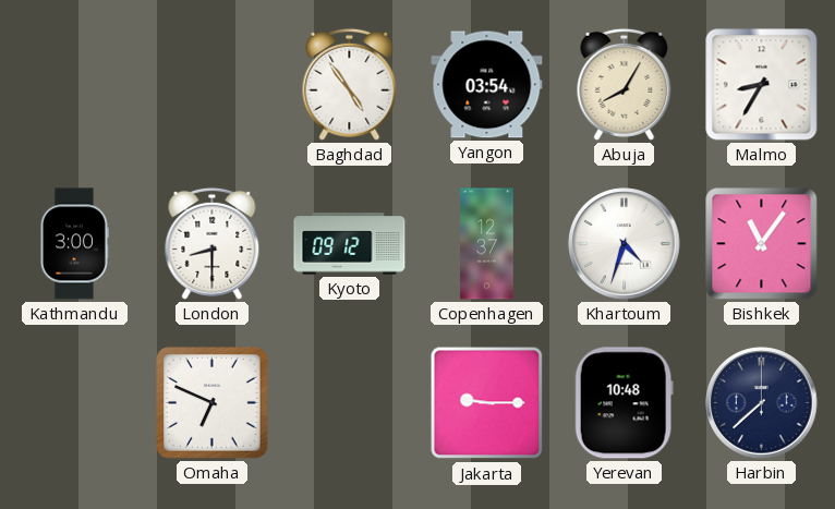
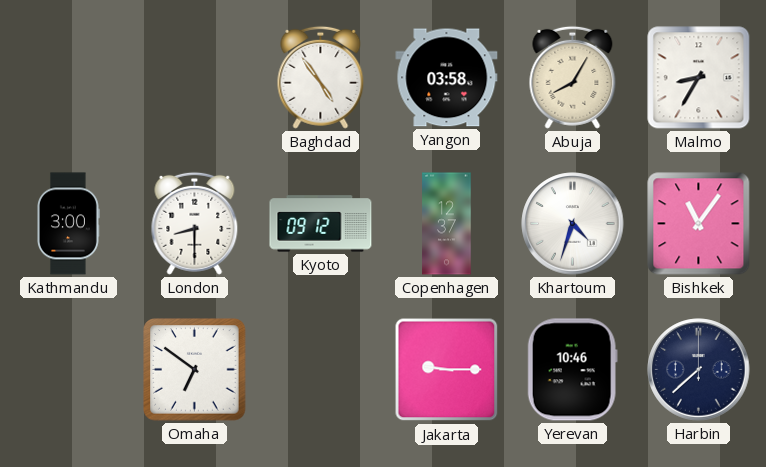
Yangon: 03:54 -> 03:58
Omaha: 6:49 -> 6:51
Yerevan: 10:48 -> 10:46
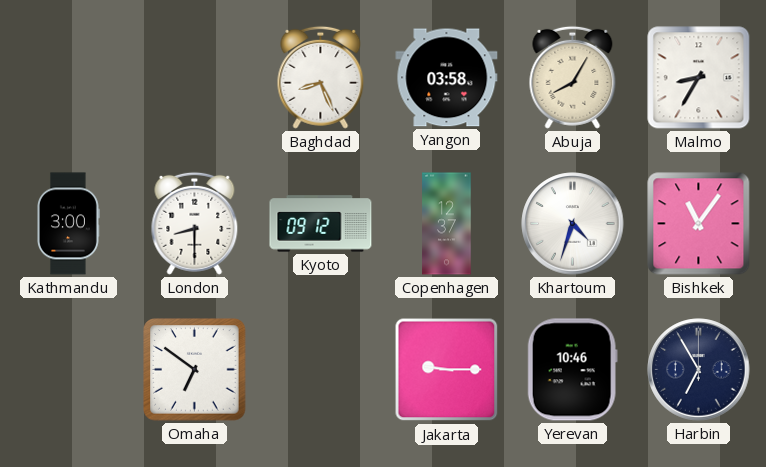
Baghdad: 4:54 -> 8:26
Harbin: 7:38 -> 6:55
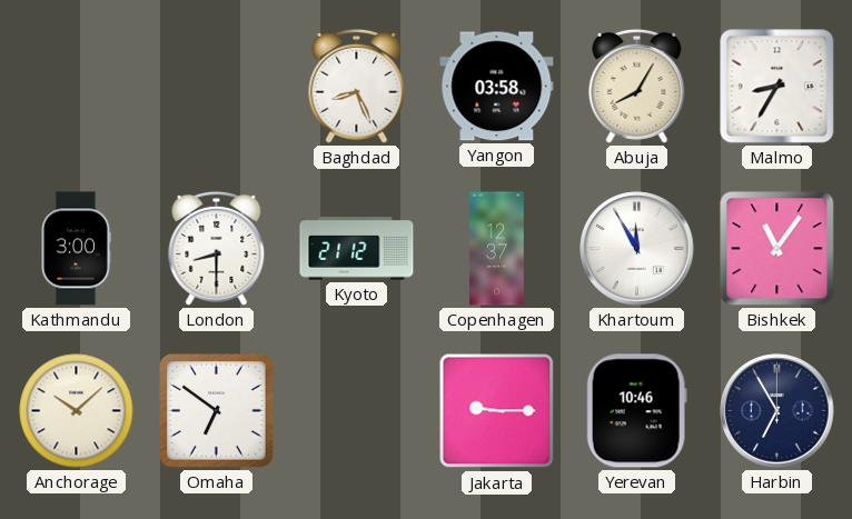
Kyoto: 09:12 -> 21:12
Khartoum: 4:33 -> 11:55
Anchorage: none -> 10:08
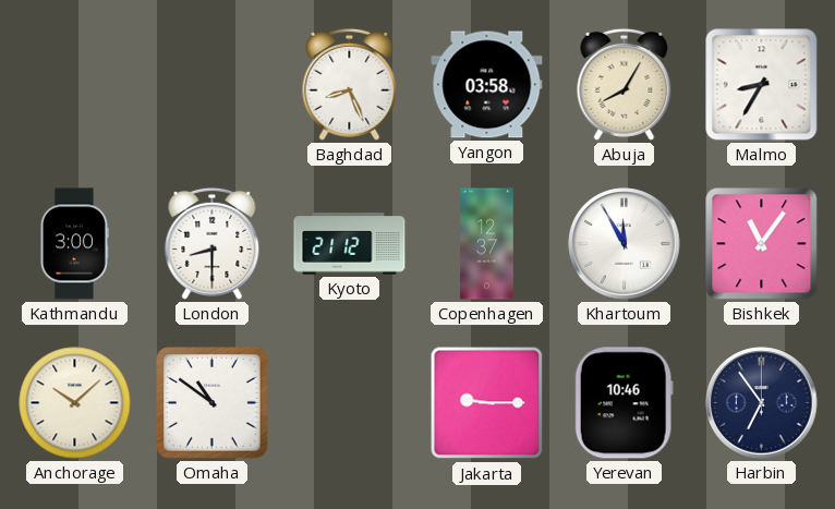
Omaha: 6:51 -> 10:51
Harbin: 6:55 -> 6:54
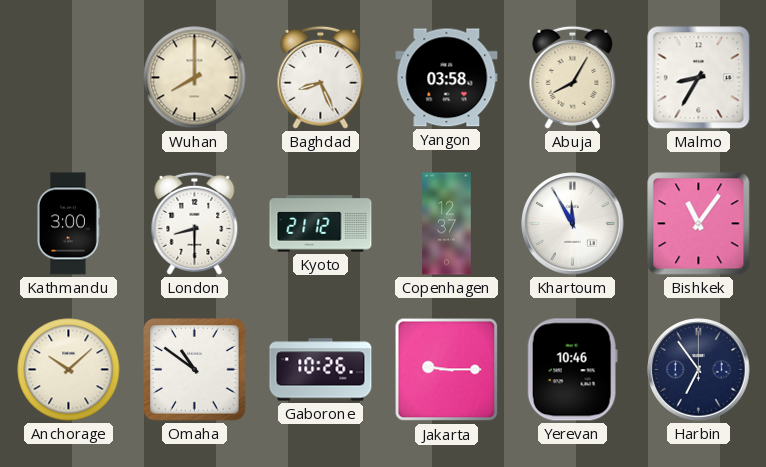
Wuhan: none -> 8:00
Gaborone: none -> 10:26
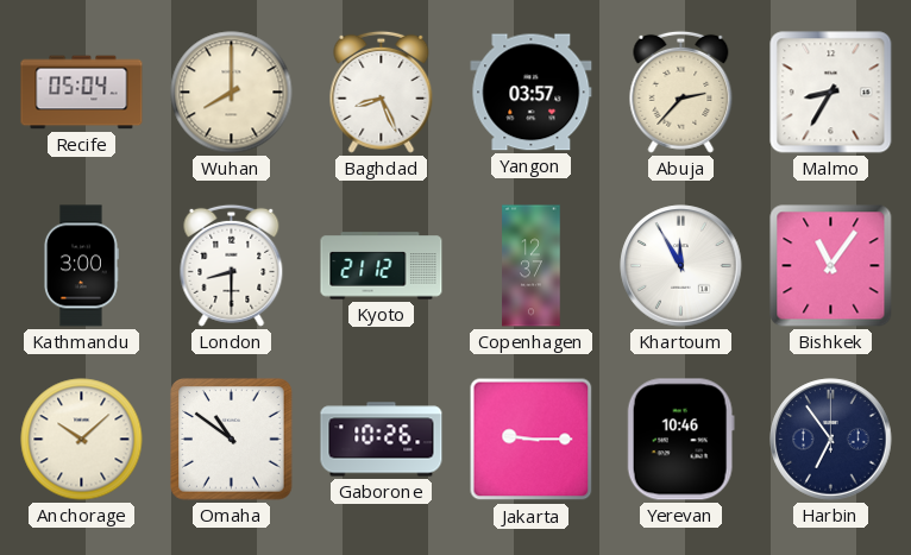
Recife: none -> 05:04
Yangon: 03:58 -> 03:57
Abuja: 8:05 -> 2:37
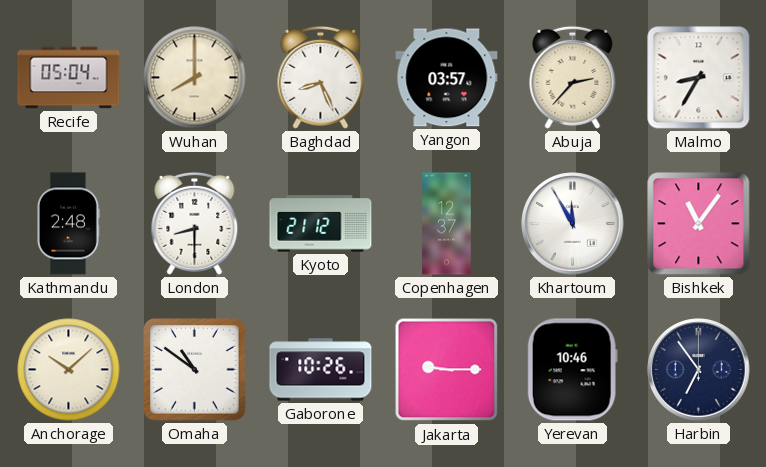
Kathmandu: 3:00 -> 2:48
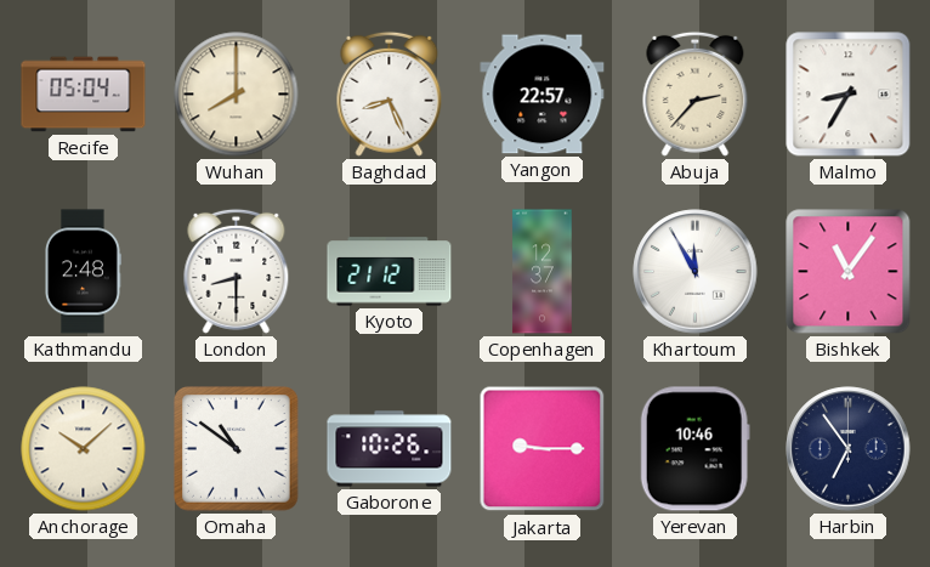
Yangon: 03:57 -> 22:57
